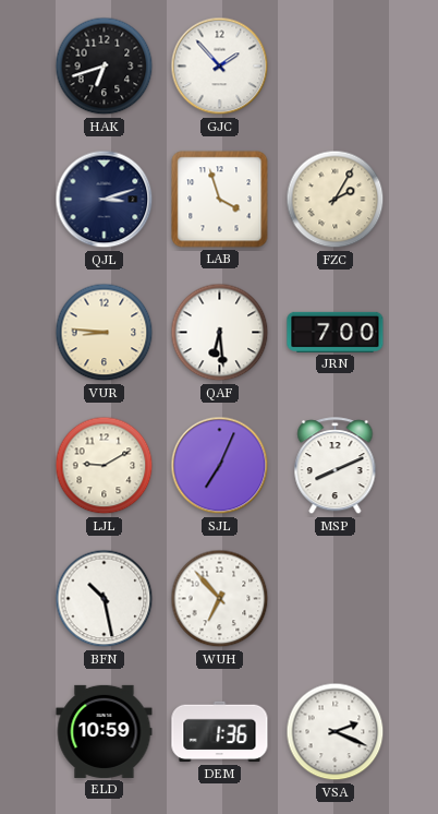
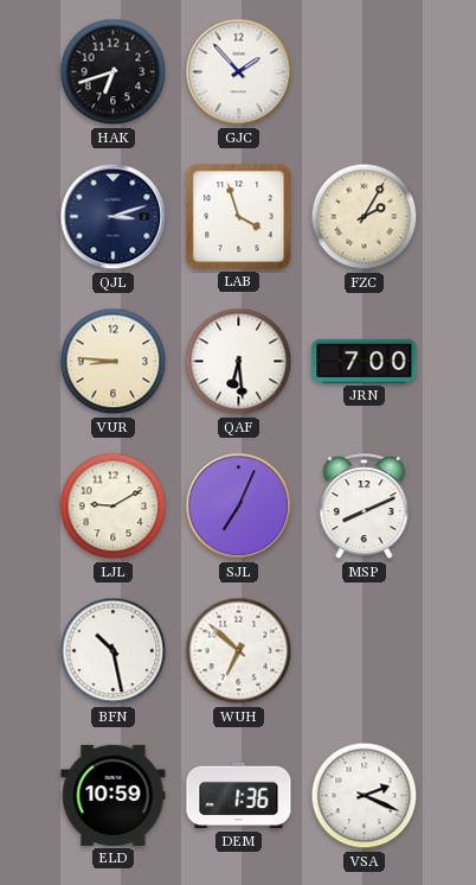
WUH: 6:53 -> 6:52
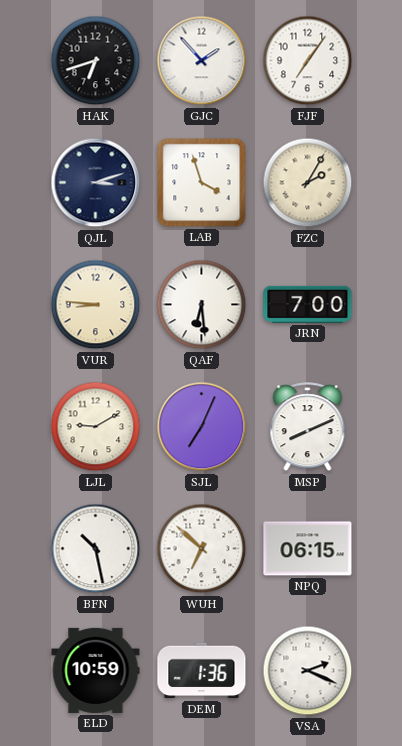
FJF: none -> 7:06
NPQ: none -> 06:15
